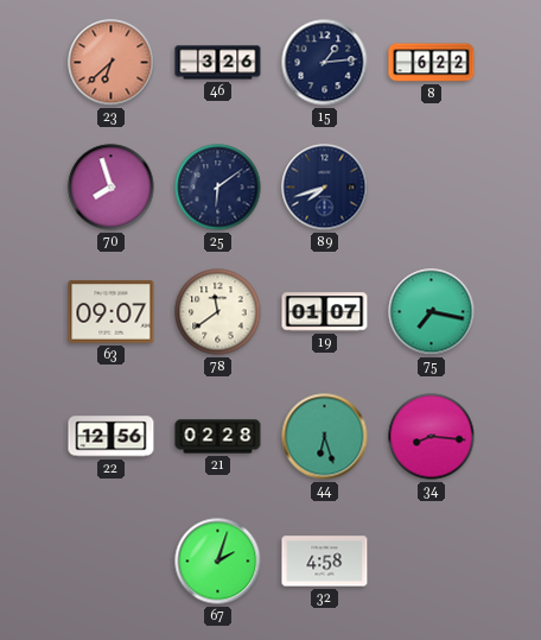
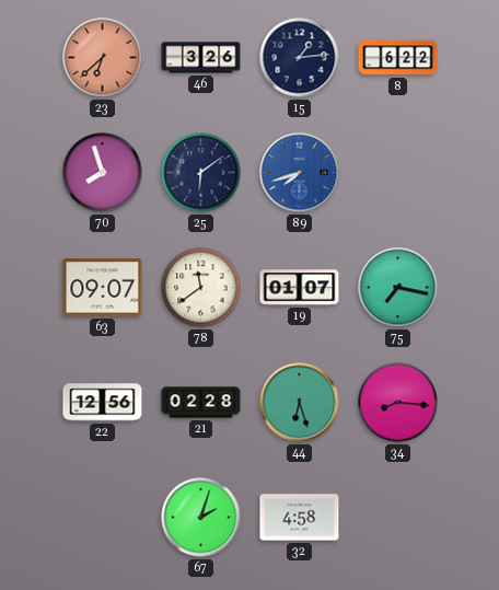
89 dial: navy -> blue
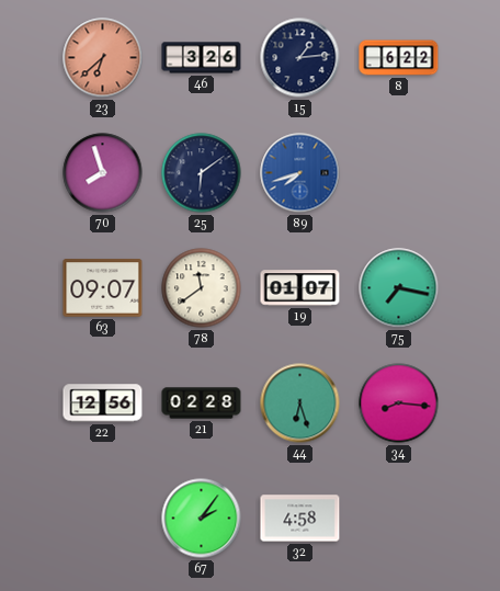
67: 2:03 -> 2:06
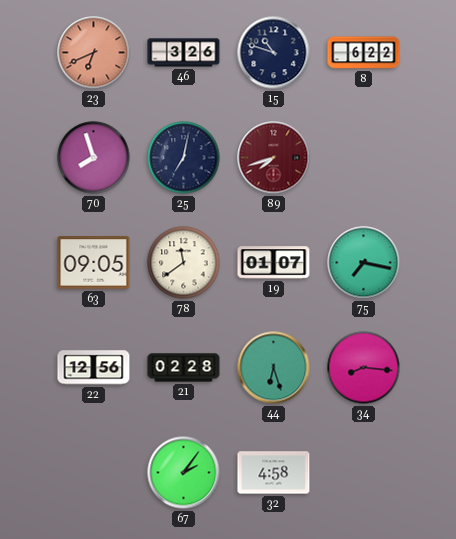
23: 6:38 -> 6:41
15: 1:14 -> 10:48
25: 6:09 -> 7:02
89 dial: blue -> burgundy
63: 09:07 -> 09:05
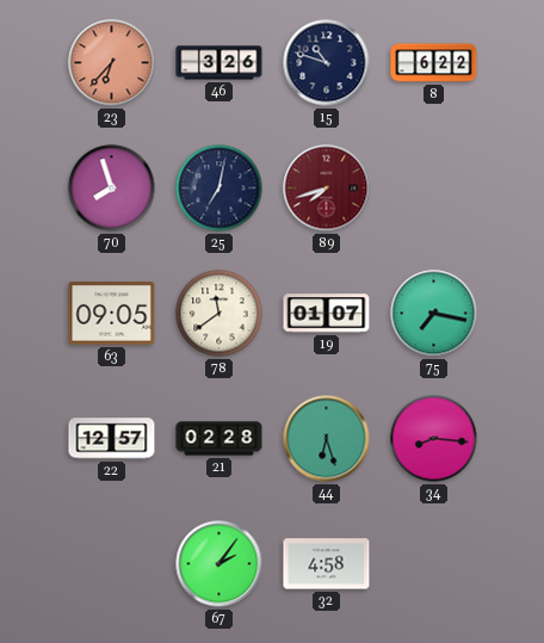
23: 6:41 -> 6:37
22: 12:56 -> 12:57
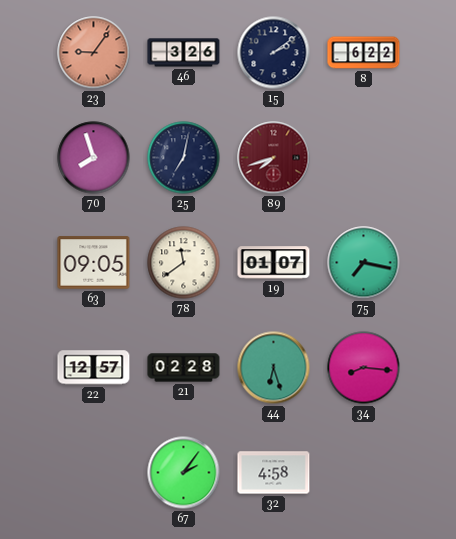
23: 6:37 -> 9:06
15: 10:48 -> 2:09
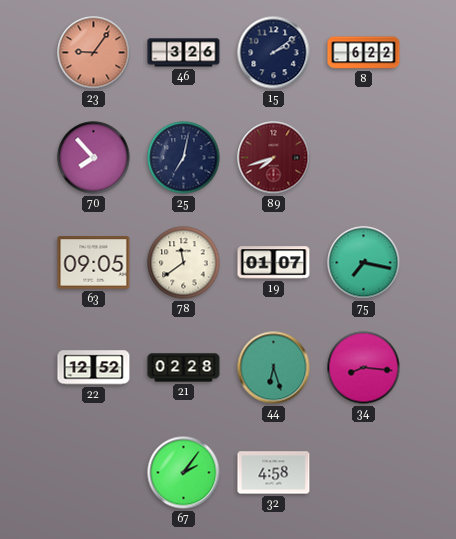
70: 7:57 -> 7:53
22: 12:57 -> 12:52
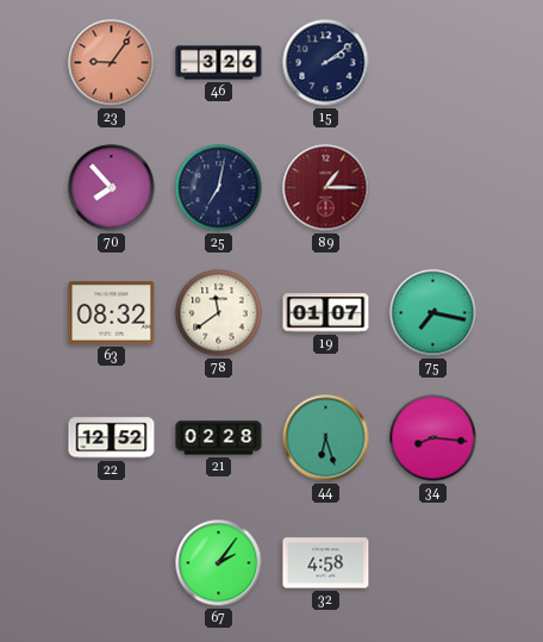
8: 6:22 -> none
89: 7:42 -> 1:15
63: 09:05 -> 08:32
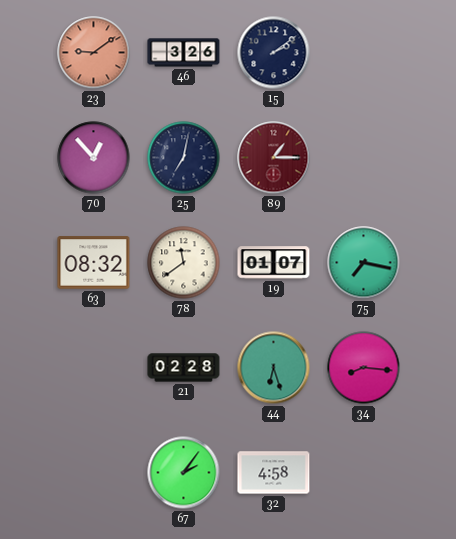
23: 9:06 -> 9:09
70: 7:53 -> 12:53
22: 12:52 -> none
